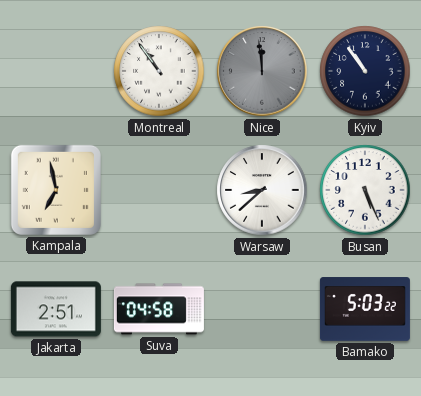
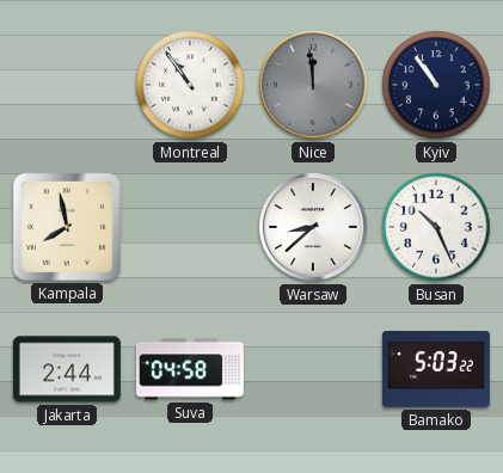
Kampala: 6:58 -> 7:58
Busan: 5:26 -> 10:26
Jakarta: 2:51 -> 2:44
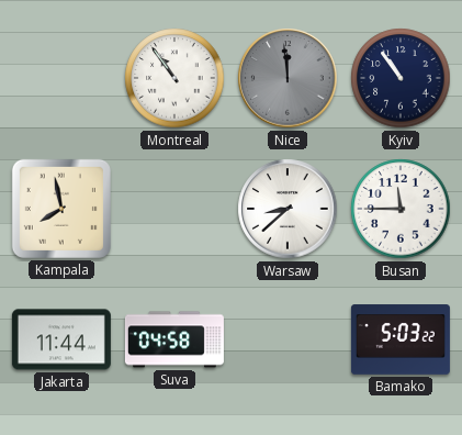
Busan: 10:26 -> 11:45
Jakarta: 2:44 -> 11:44
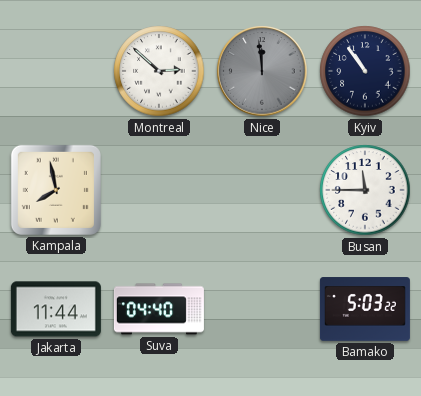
Montreal: 10:54 -> 2:52
Warsaw: 8:38 -> none
Suva: 04:58 -> 04:40
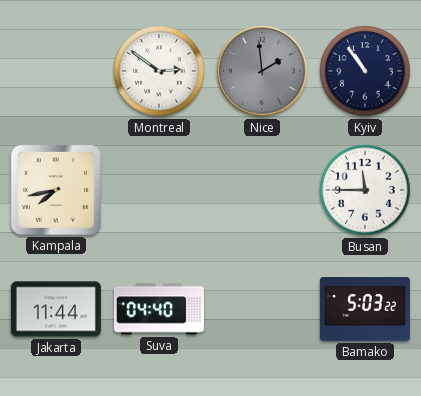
Montreal: 2:52 -> 2:51
Nice: 11:59 -> 1:59
Kampala: 7:58 -> 7:43
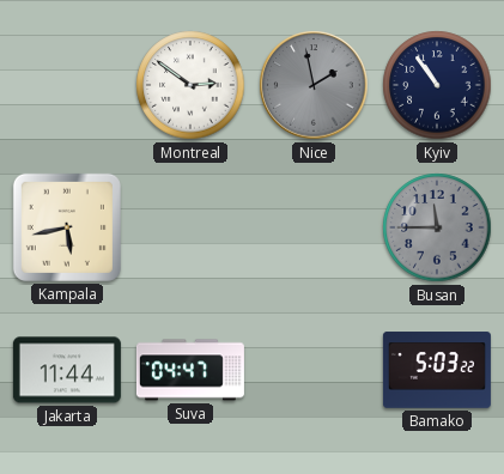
Nice: 1:59 -> 1:58
Kampala: 7:43 -> 5:43
Busan dial: white -> grey
Suva: 04:40 -> 04:47
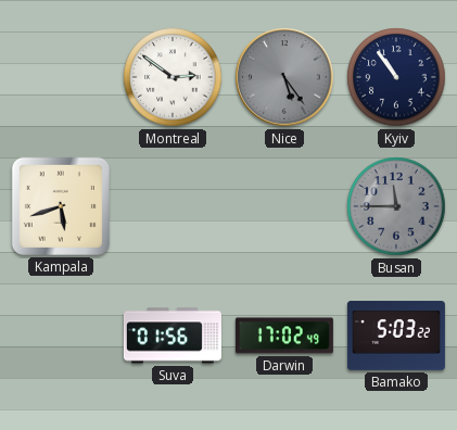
Nice: 1:58 -> 5:24
Kampala: 5:43 -> 5:42
Jakarta: 11:44 -> none
Suva: 04:47 -> 01:56
Darwin: none -> 17:02
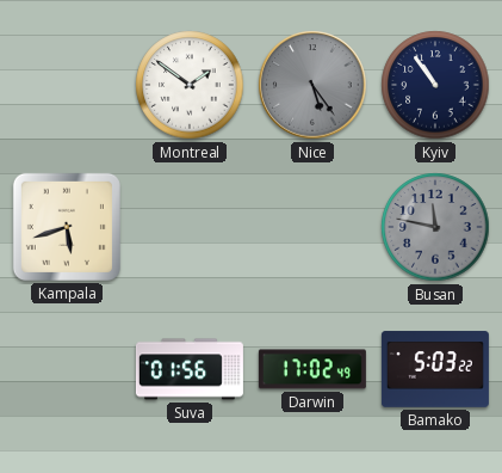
Montreal: 2:51 -> 1:51
Busan: 11:45 -> 11:47
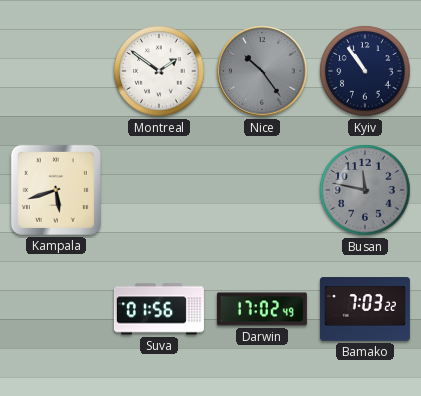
Nice: 5:24 -> 10:24
Bamako: 5:03 -> 7:03
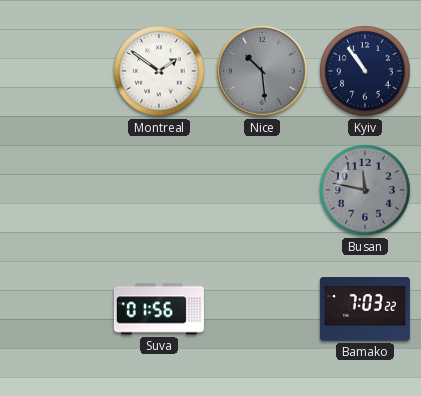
Nice: 10:24 -> 10:29
Kampala: 5:42 -> none
Darwin: 17:02 -> none
